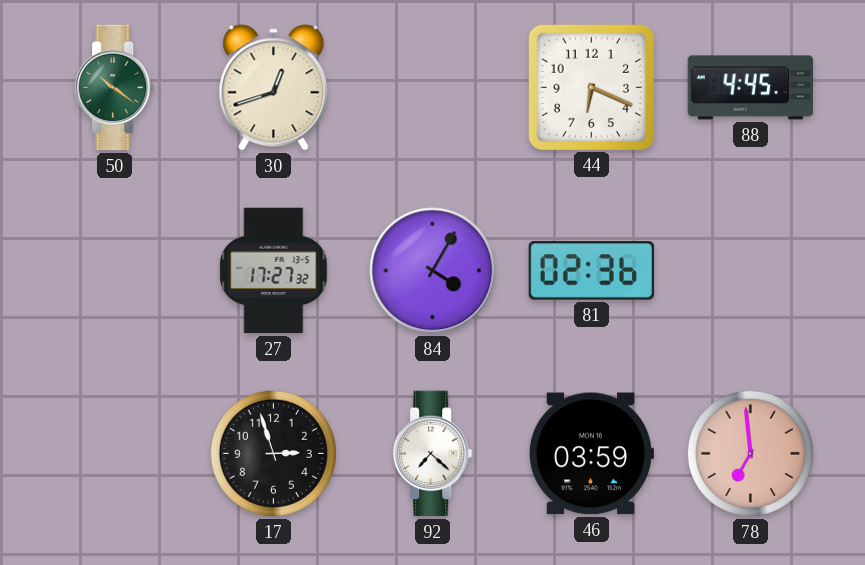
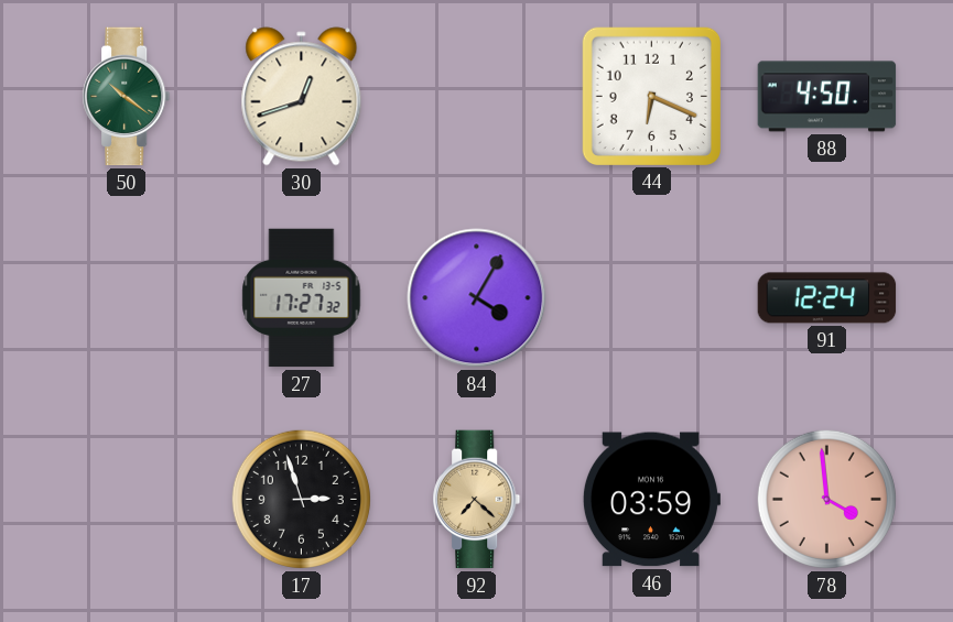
88: 4:45 -> 4:50
81: 02:36 -> none
91: none -> 12:24
92 dial: white -> champagne
78: 6:59 -> 3:59
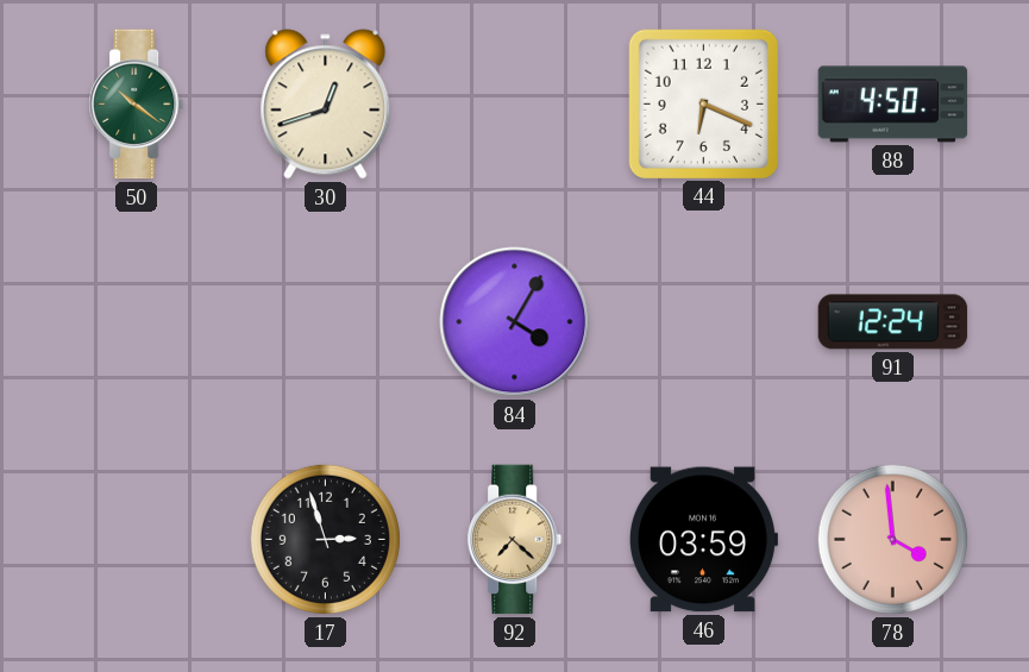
27: 17:27 -> none
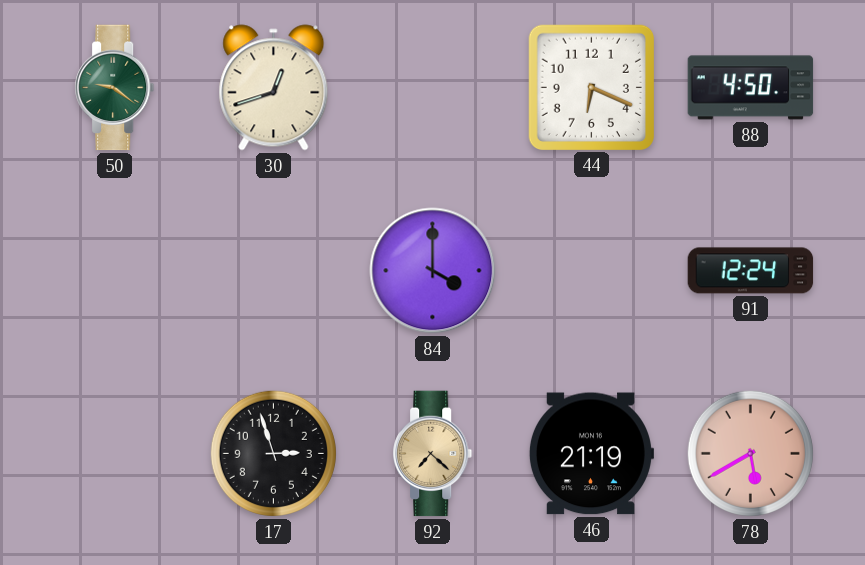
50: 10:21 -> 9:21
84: 4:05 -> 4:00
46: 03:59 -> 21:19
78: 3:59 -> 5:40
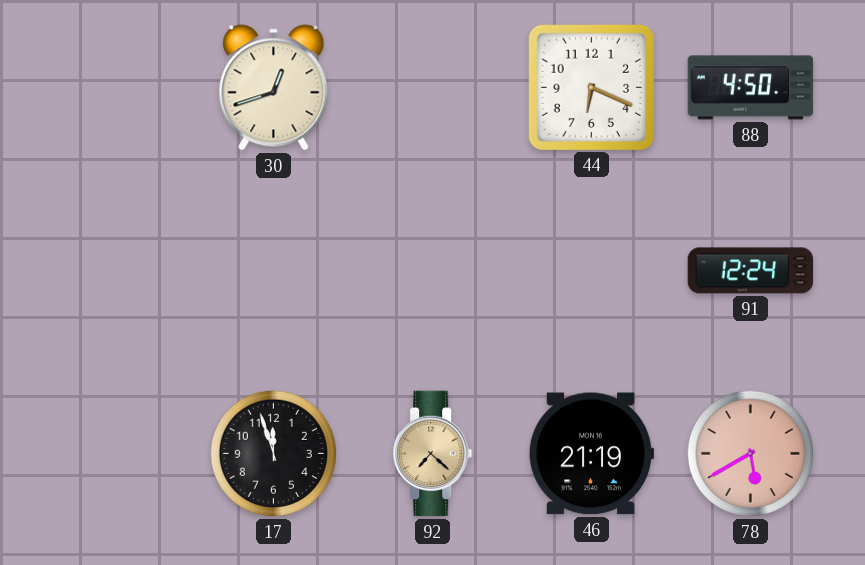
50: 9:21 -> none
84: 4:00 -> none
17: 2:57 -> 11:57
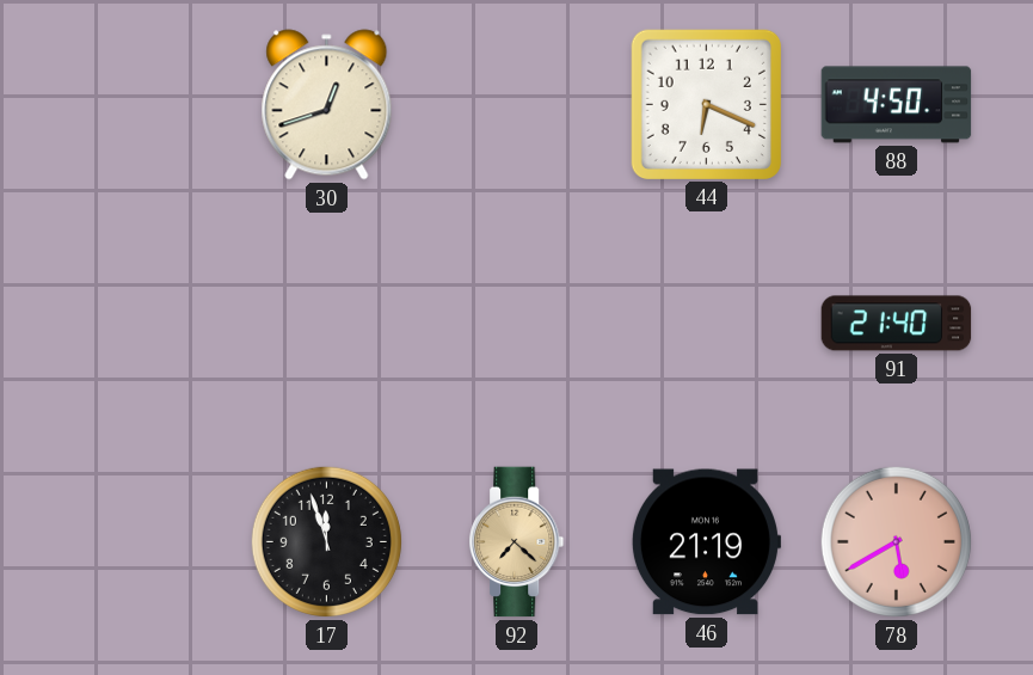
91: 12:24 -> 21:40
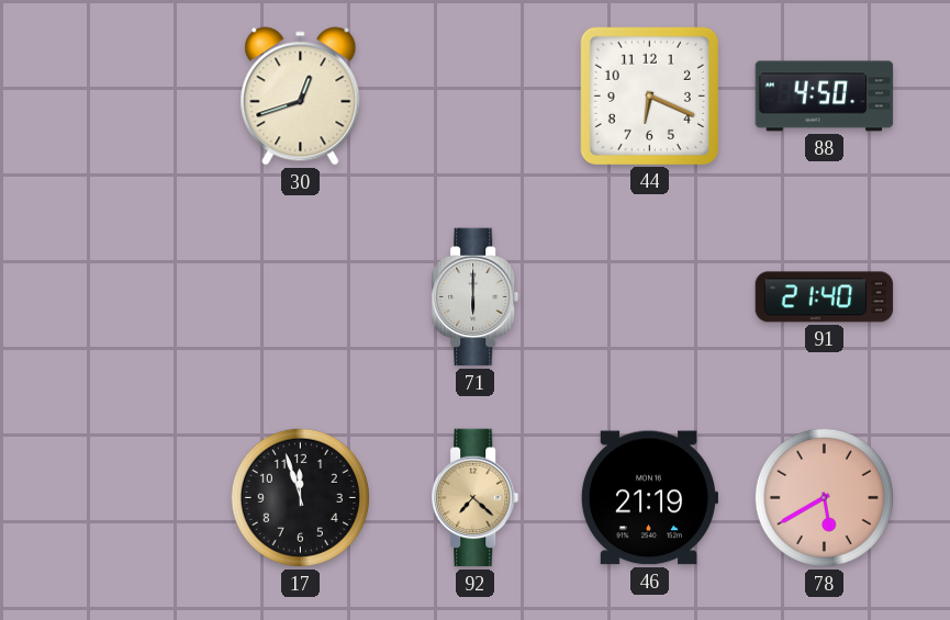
71: none -> 6:00
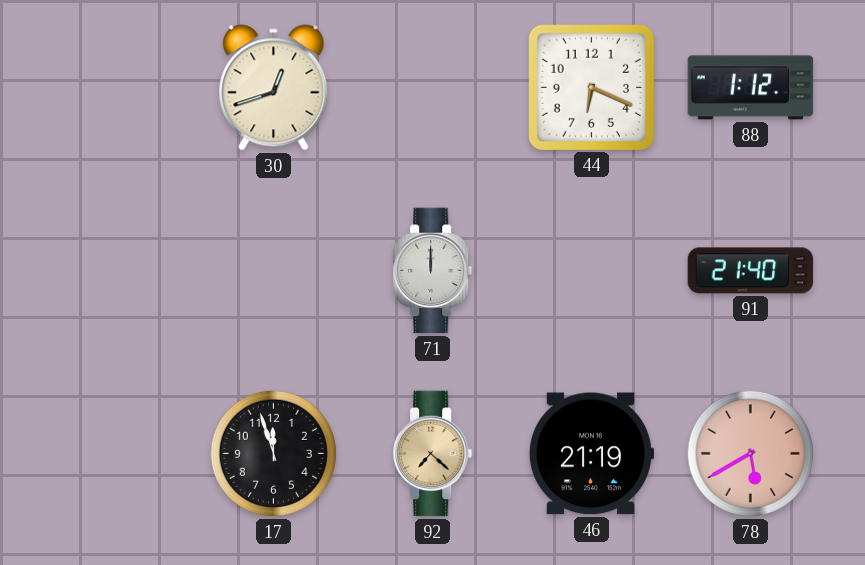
88: 4:50 -> 1:12
71: 6:00 -> 12:00
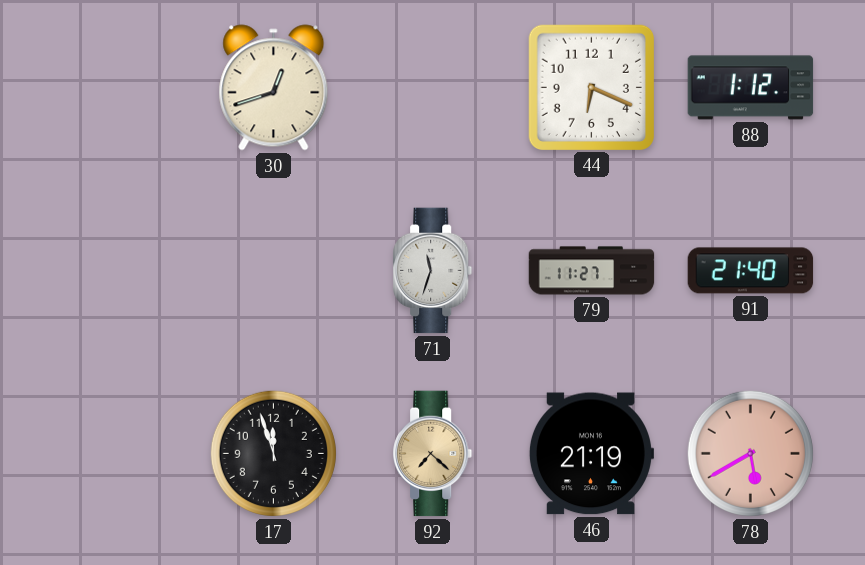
71: 12:00 -> 11:33
79: none -> 11:27
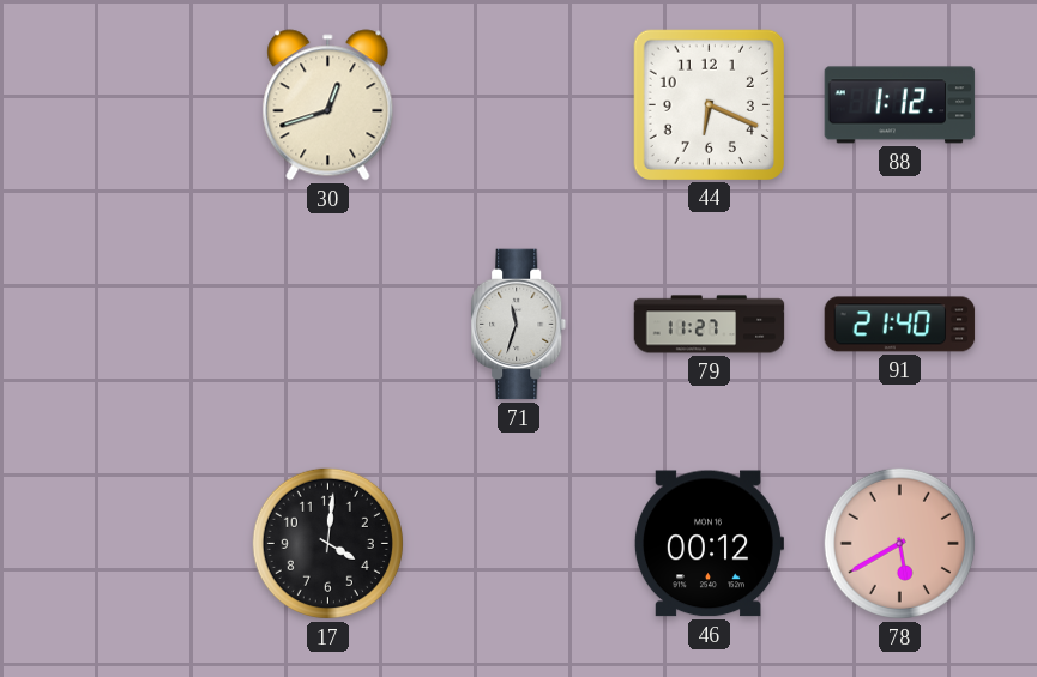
17: 11:57 -> 4:01
92: 7:22 -> none
46: 21:19 -> 00:12
